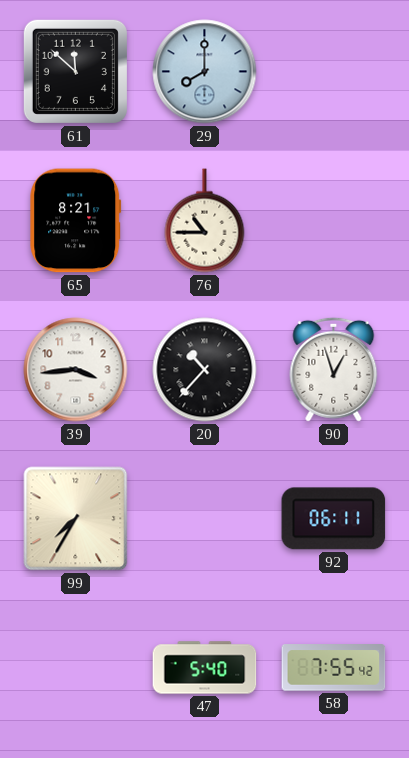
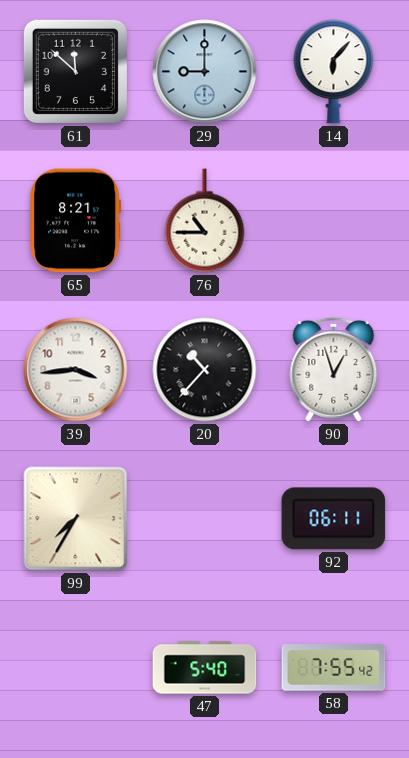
29: 8:00 -> 9:00
14: none -> 6:07
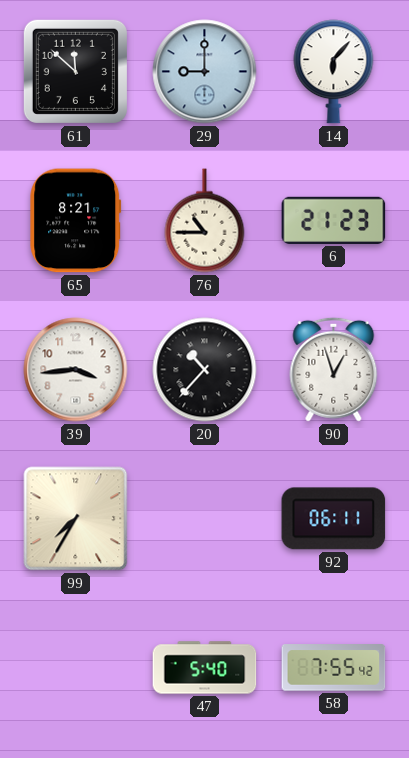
6: none -> 21:23
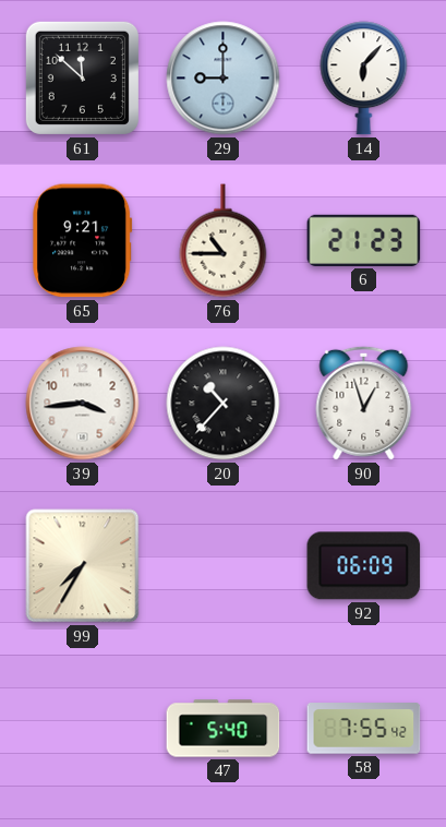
65: 8:21 -> 9:21
92: 06:11 -> 06:09
